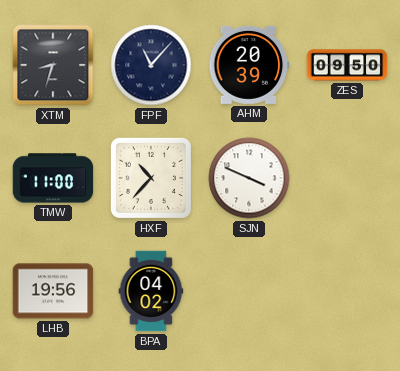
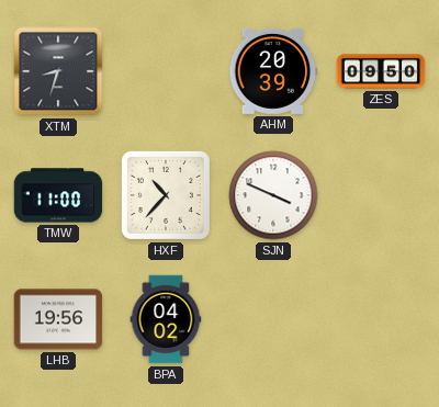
FPF: 11:07 -> none
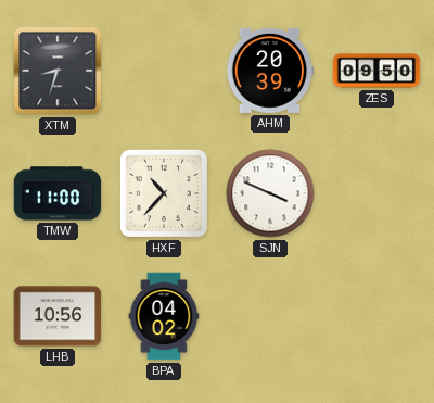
LHB: 19:56 -> 10:56
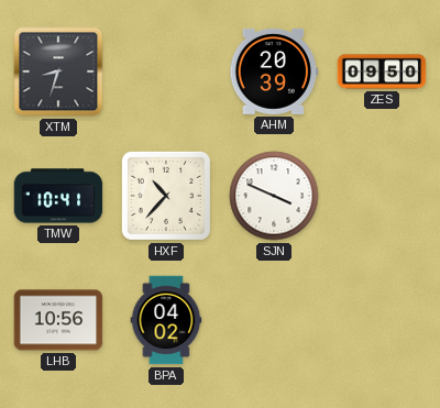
TMW: 11:00 -> 10:41
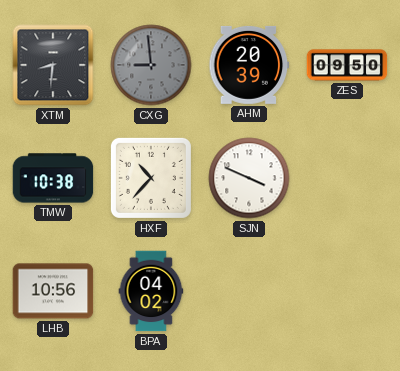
XTM: 8:33 -> 8:31
CXG: none -> 8:59
TMW: 10:41 -> 10:38
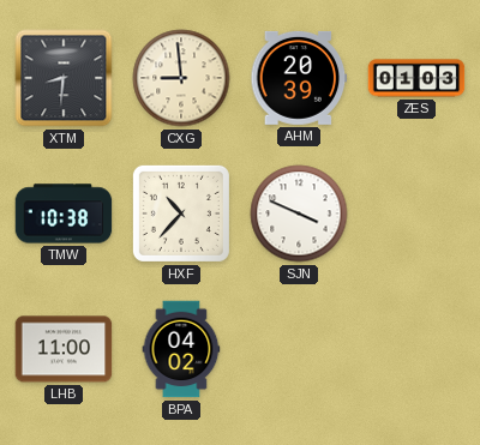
CXG dial: grey -> cream
ZES: 09:50 -> 01:03
LHB: 10:56 -> 11:00
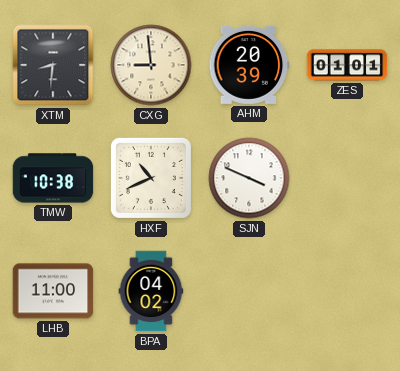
ZES: 01:03 -> 01:01
HXF: 10:37 -> 10:41
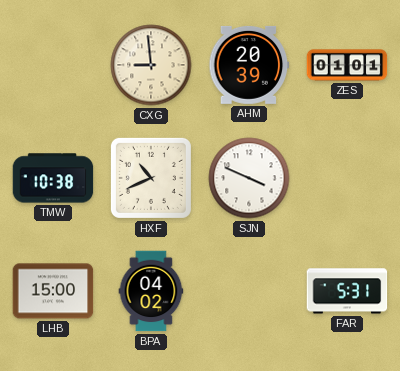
XTM: 8:31 -> none
LHB: 11:00 -> 15:00
FAR: none -> 5:31
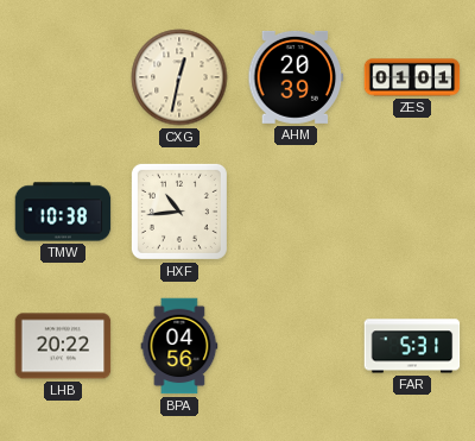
CXG: 8:59 -> 12:32
HXF: 10:41 -> 10:44
SJN: 3:49 -> none
LHB: 15:00 -> 20:22
BPA: 04:02 -> 04:56
